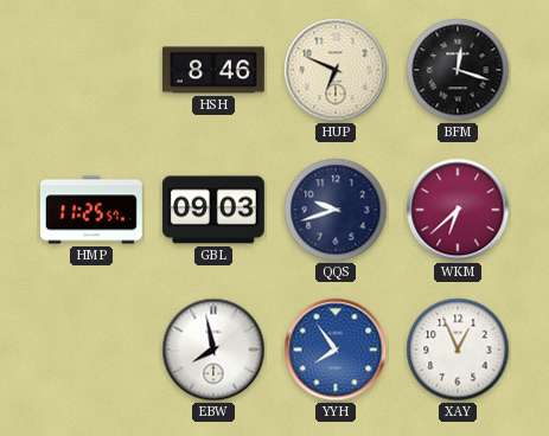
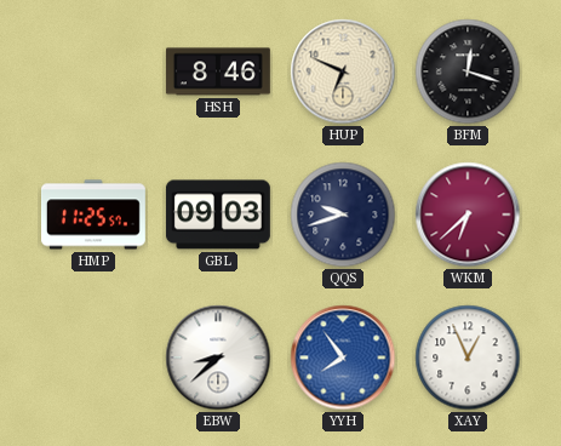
EBW: 7:58 -> 8:38
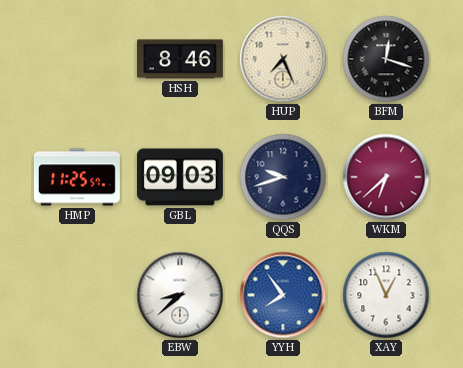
HUP: 6:49 -> 7:26
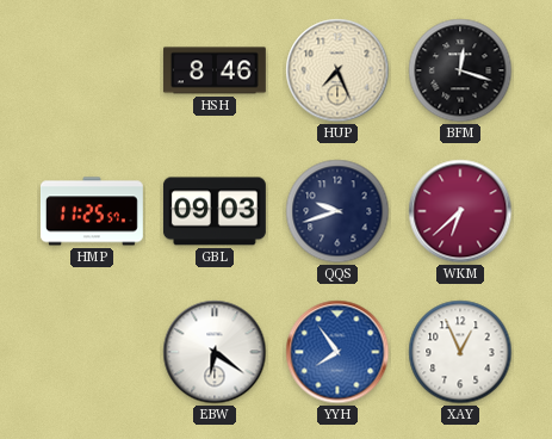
EBW: 8:38 -> 6:21
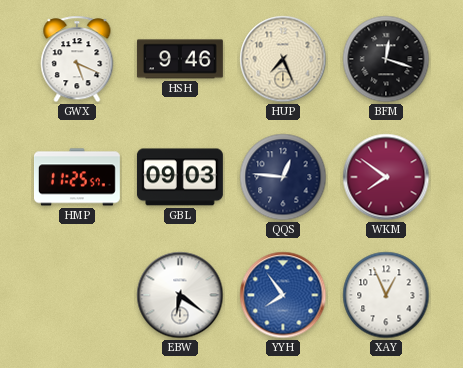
GWX: none -> 5:19
HSH: 8:46 -> 9:46
QQS: 9:42 -> 12:46
WKM: 6:38 -> 7:51
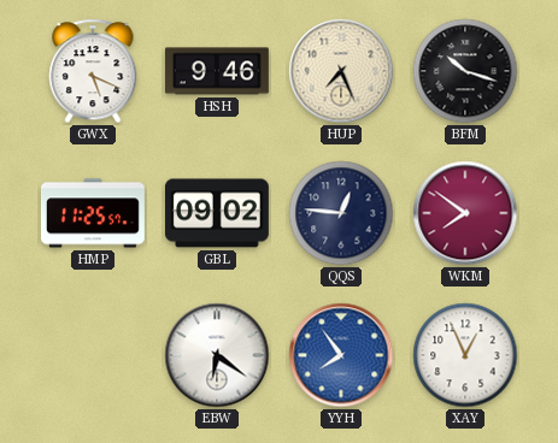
BFM: 12:18 -> 10:18
GBL: 09:03 -> 09:02
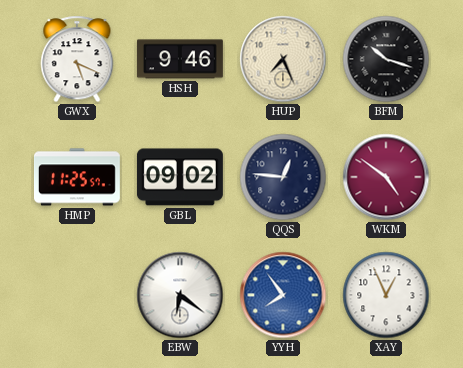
WKM: 7:51 -> 4:51
